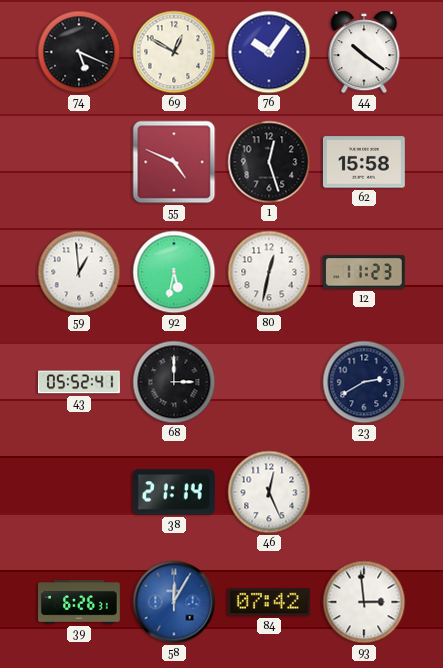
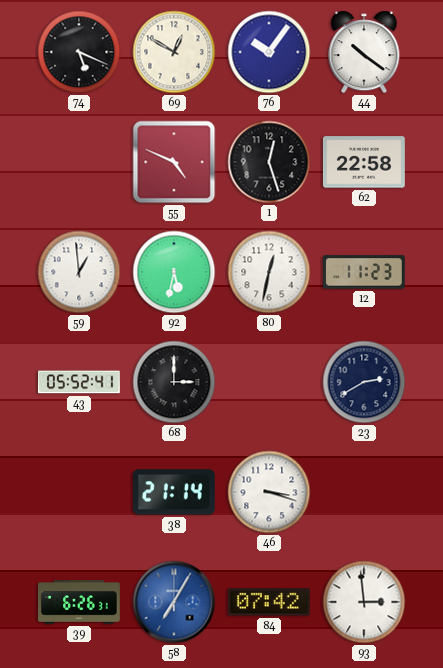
62: 15:58 -> 22:58
46: 12:26 -> 3:18
58: 12:05 -> 7:05
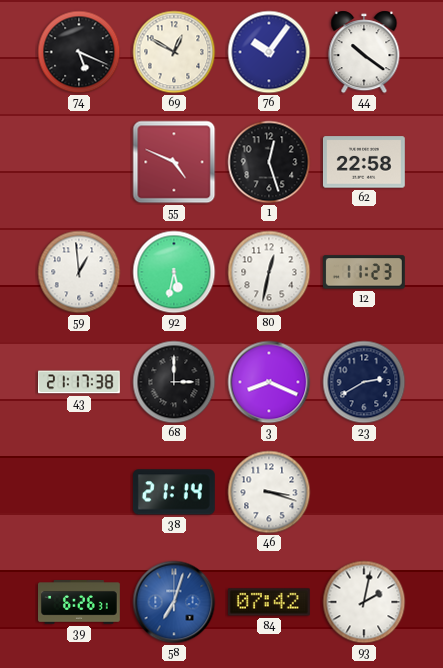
43: 05:52 -> 21:17
3: none -> 8:19
58: 7:05 -> 7:03
93: 2:59 -> 2:02
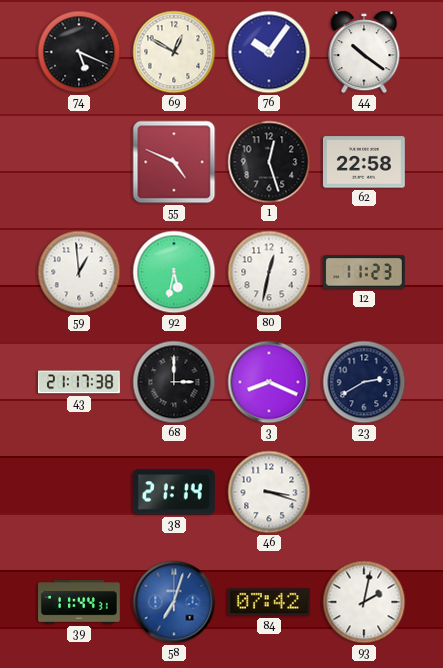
39: 6:26 -> 11:44
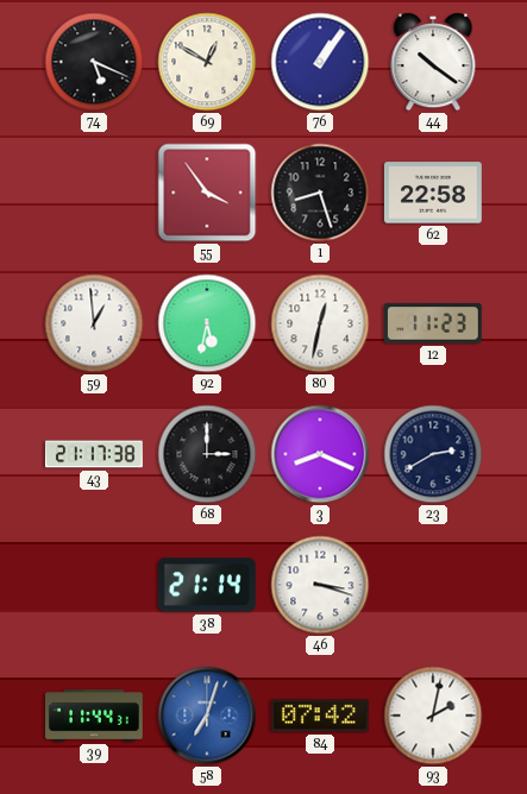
76: 10:06 -> 1:06
55: 4:49 -> 3:54
1: 12:27 -> 8:27
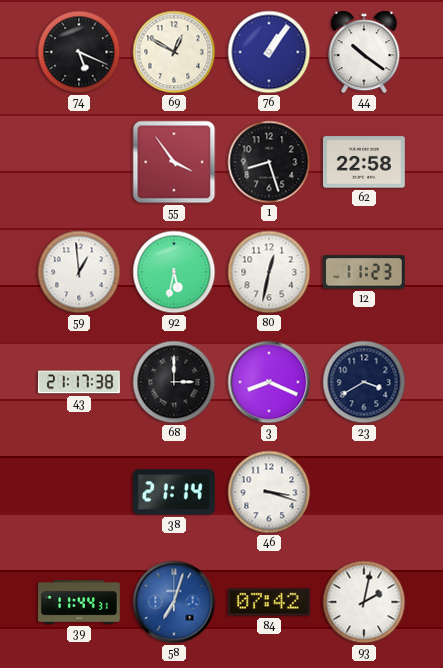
23: 2:40 -> 3:40
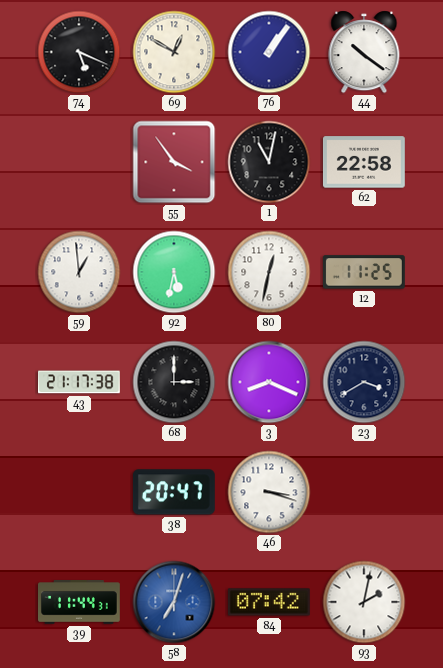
1: 8:27 -> 11:02
12: 11:23 -> 11:25
38: 21:14 -> 20:47
